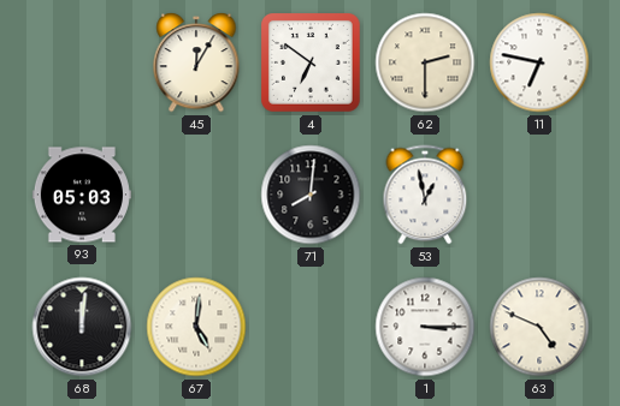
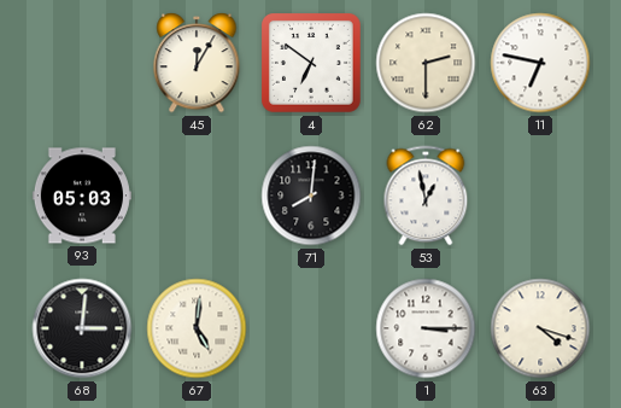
68: 12:01 -> 3:01
63: 4:49 -> 4:18
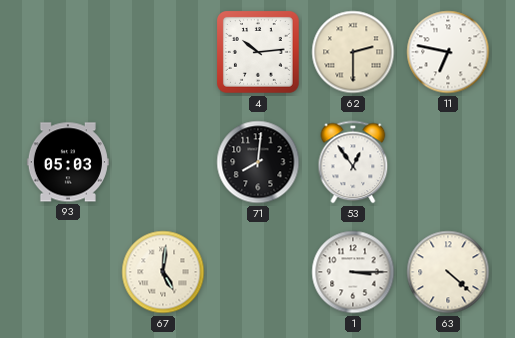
45: 12:05 -> none
4: 6:51 -> 10:14
53: 12:58 -> 12:54
68: 3:01 -> none
63: 4:18 -> 4:22
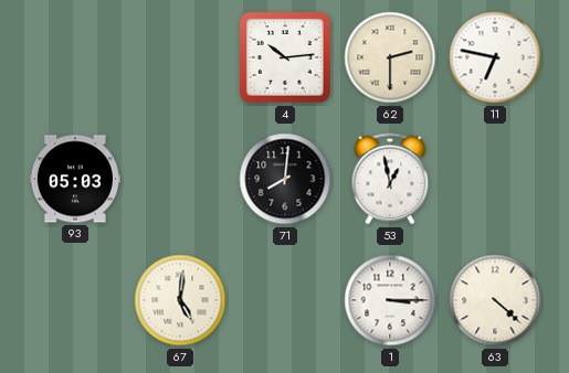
53: 12:54 -> 12:58
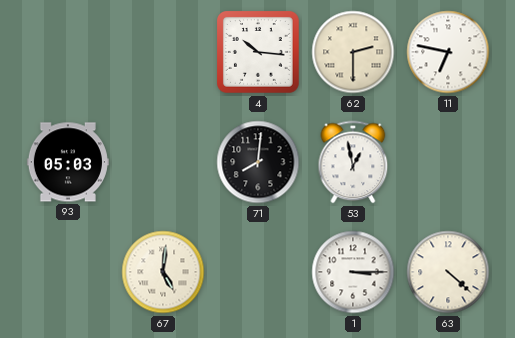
4: 10:14 -> 10:16
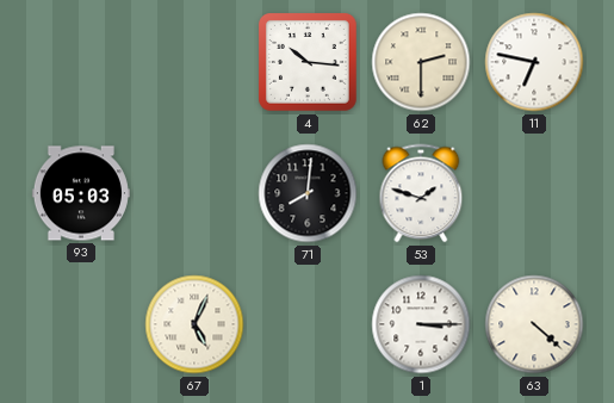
53: 12:58 -> 1:48
67: 5:01 -> 5:04
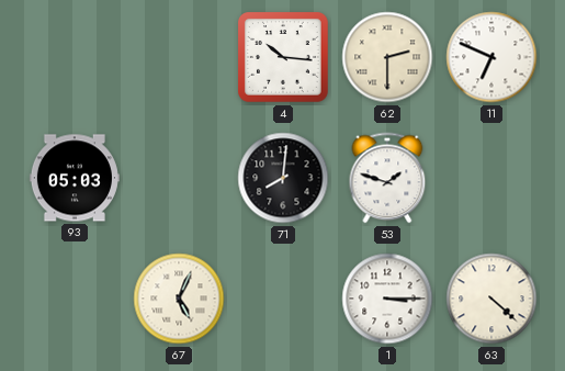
11: 6:47 -> 6:49
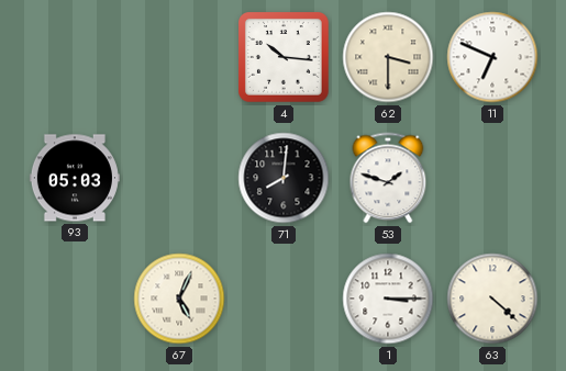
62: 2:30 -> 3:30
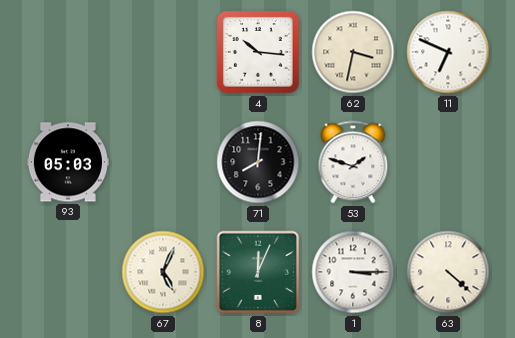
62: 3:30 -> 3:32
8: none -> 12:04
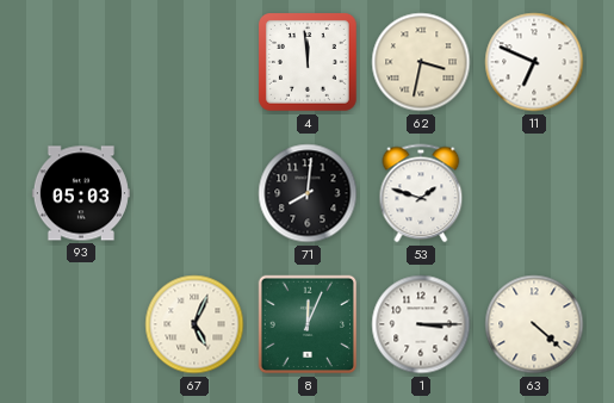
4: 10:16 -> 11:59
